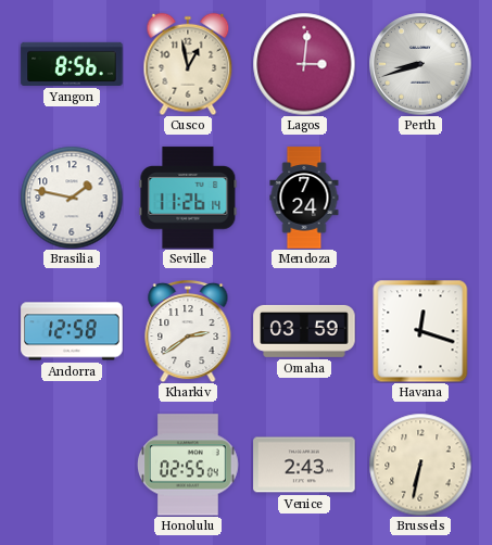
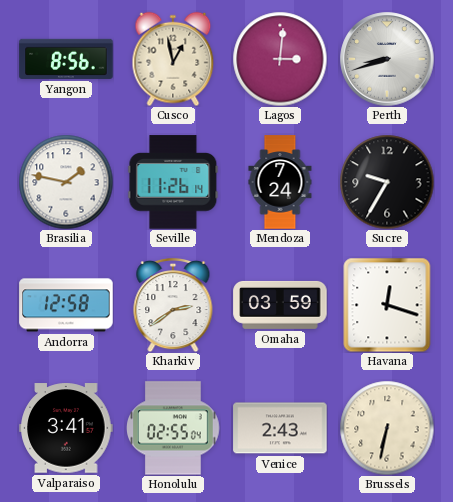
Sucre: none -> 9:35
Valparaiso: none -> 3:41
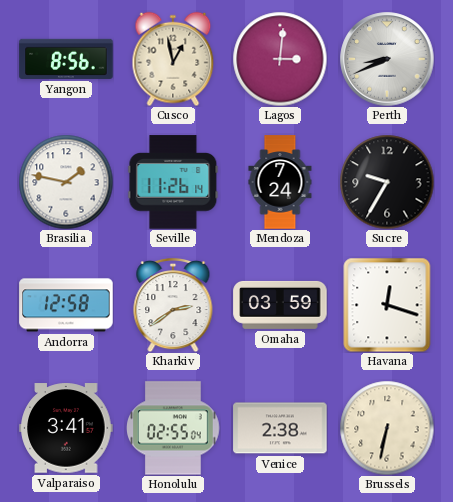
Perth: 8:42 -> 8:41
Venice: 2:43 -> 2:38
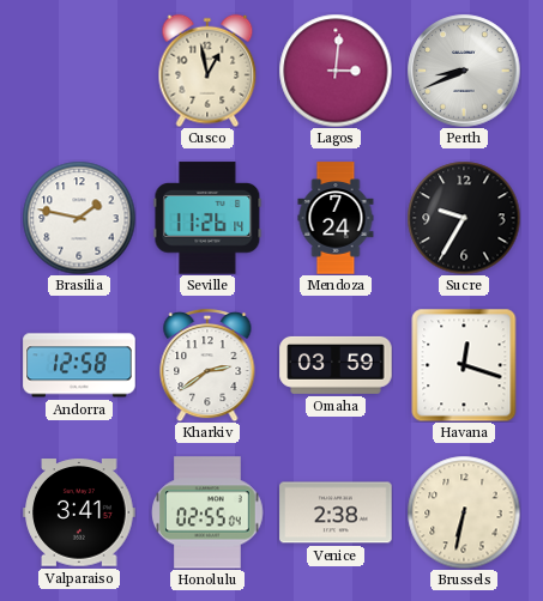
Yangon: 8:56 -> none
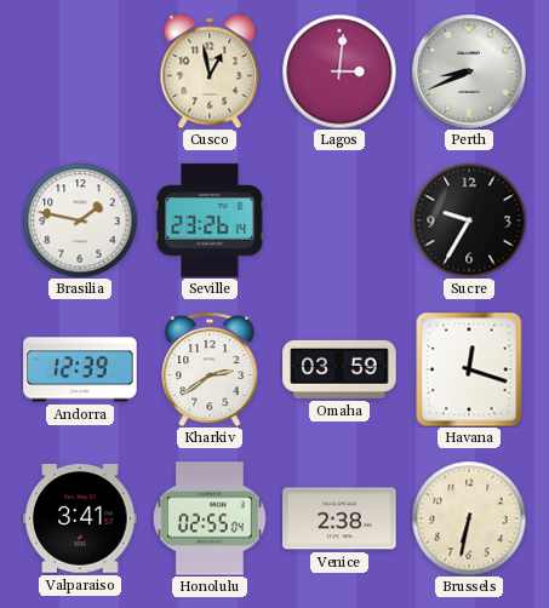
Seville: 11:26 -> 23:26
Mendoza: 7:24 -> none
Andorra: 12:58 -> 12:39
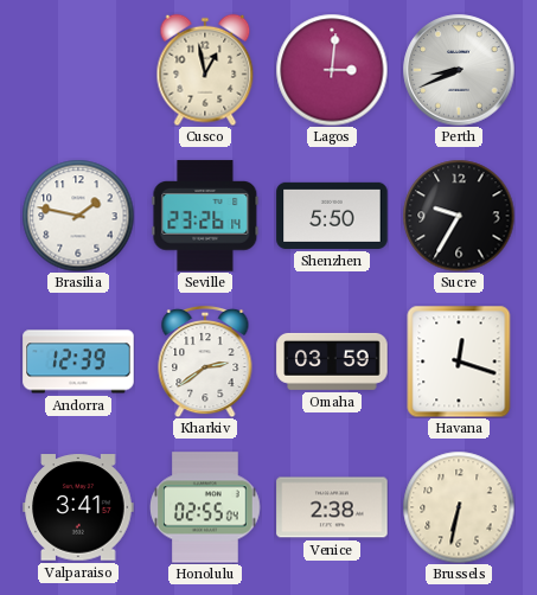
Shenzhen: none -> 5:50
